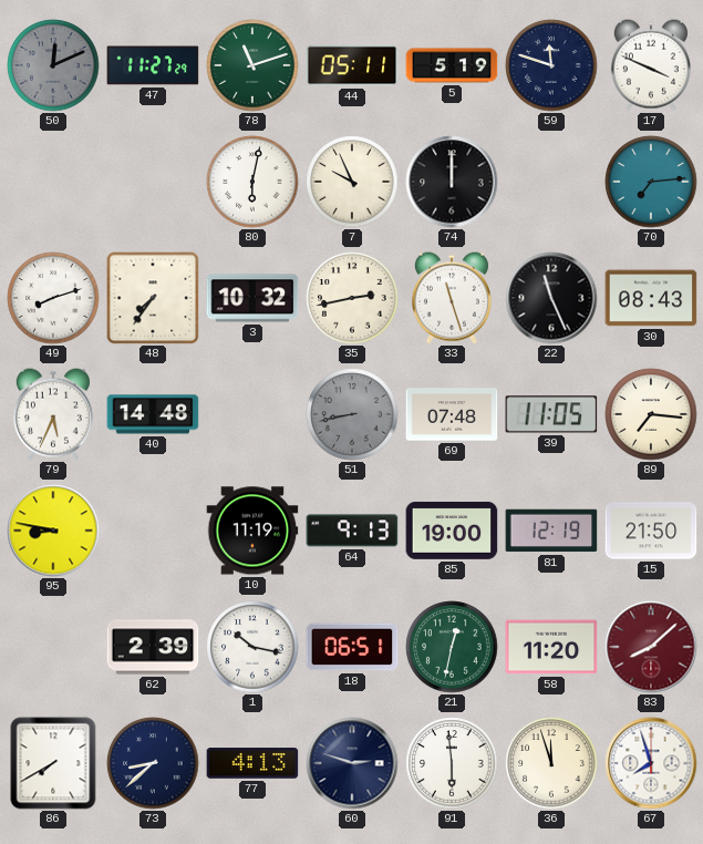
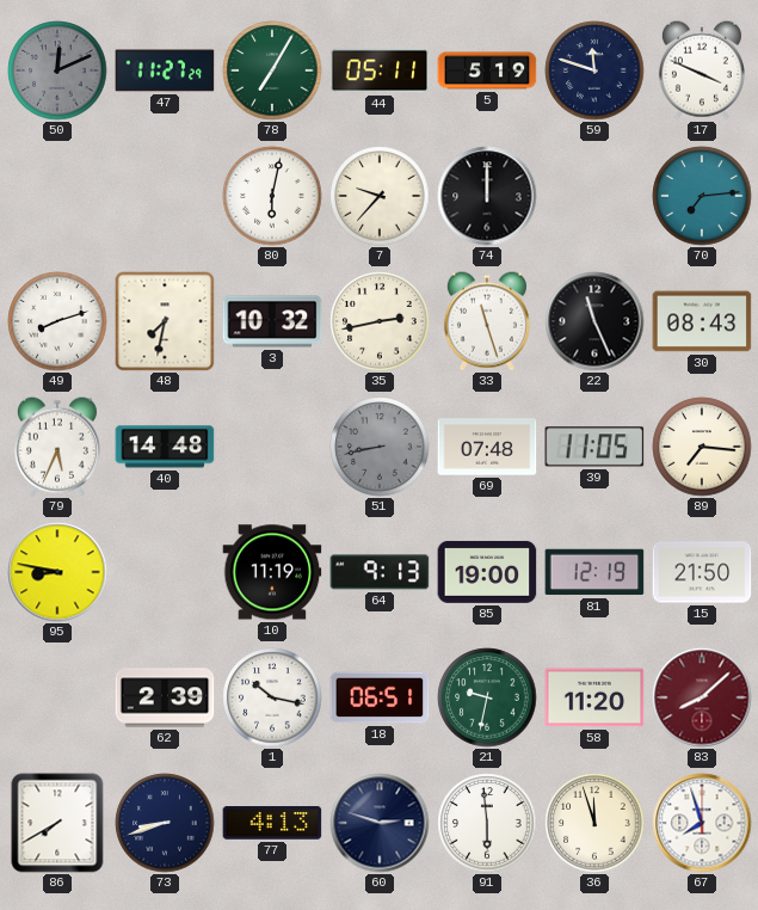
78: 11:12 -> 7:05
7: 9:56 -> 9:37
48: 7:36 -> 7:32
21: 12:32 -> 9:32
73: 8:38 -> 8:42
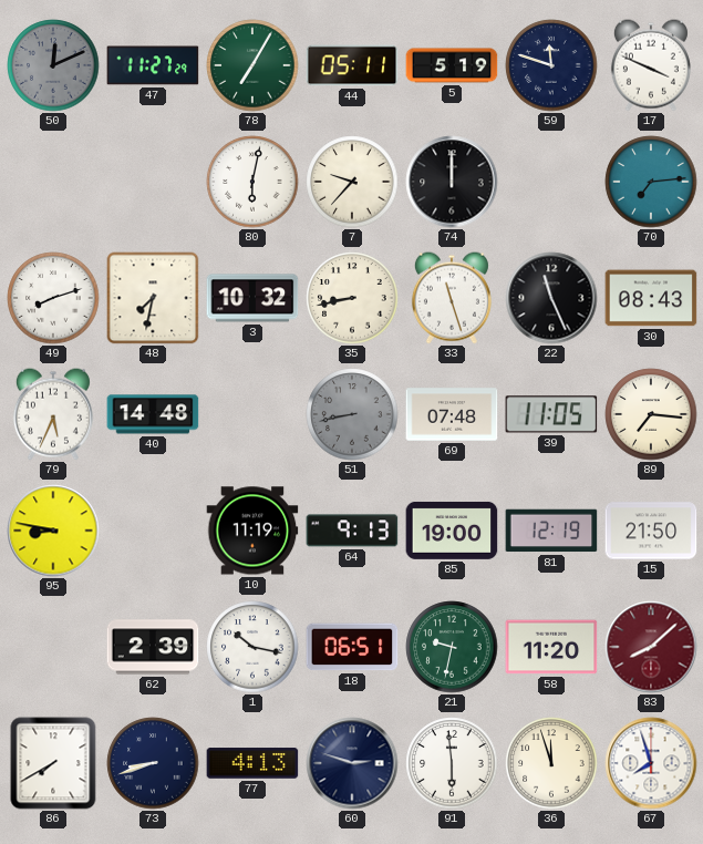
35: 2:43 -> 8:43
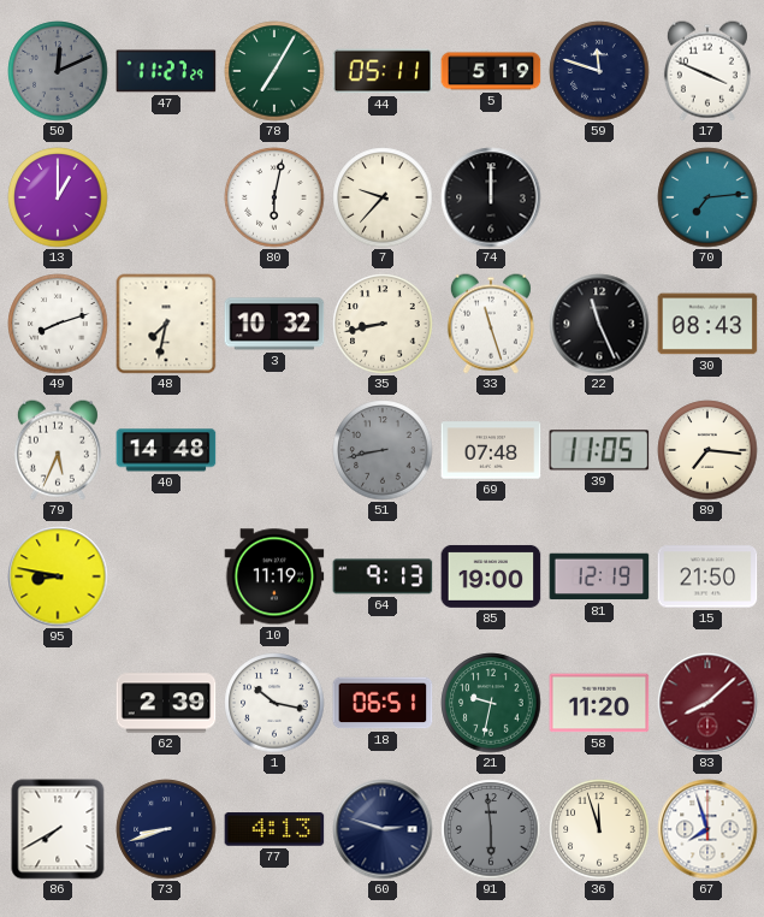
13: none -> 1:00
91 dial: white -> grey
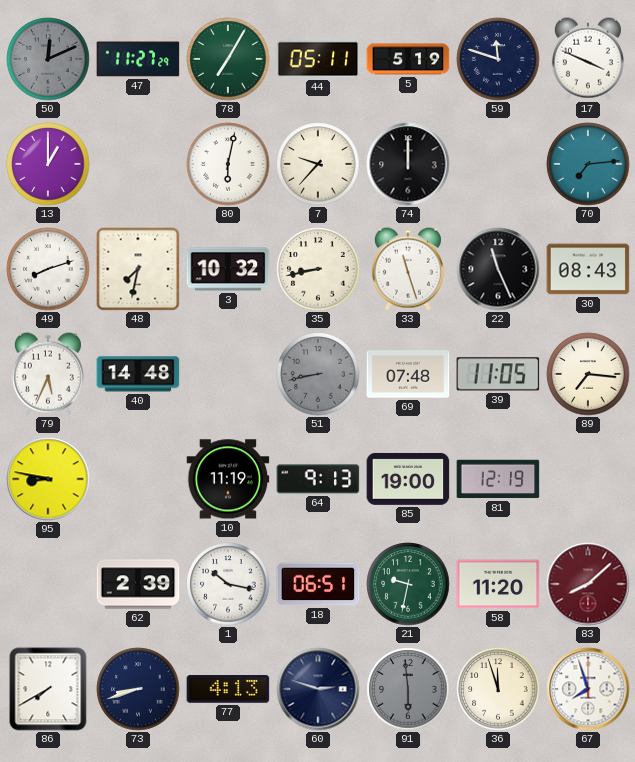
15: 21:50 -> none
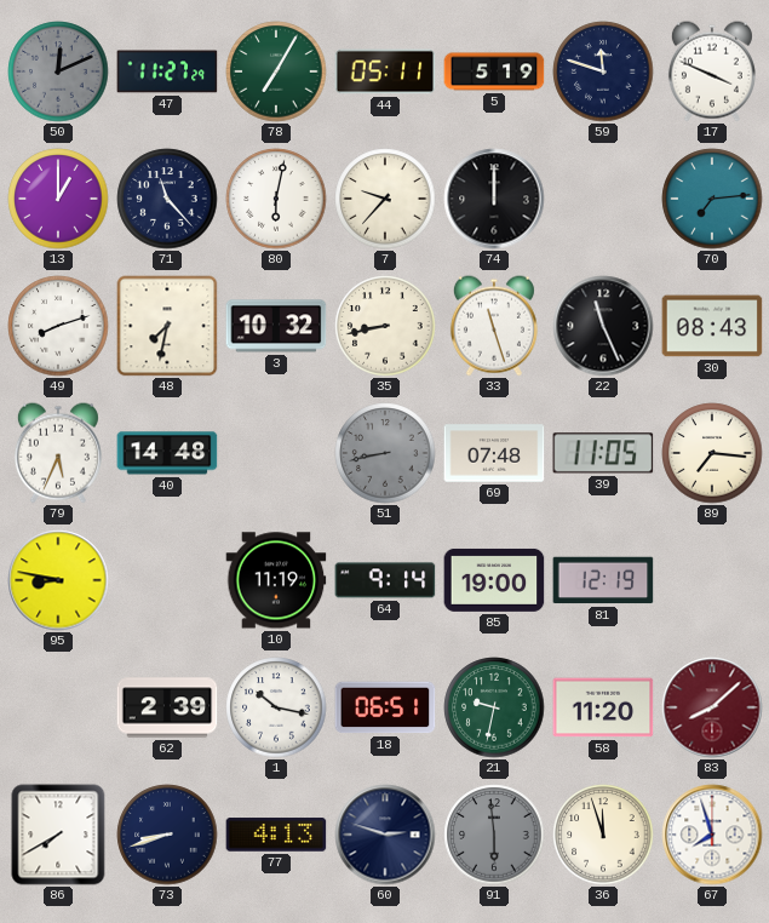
71: none -> 11:23
64: 9:13 -> 9:14
